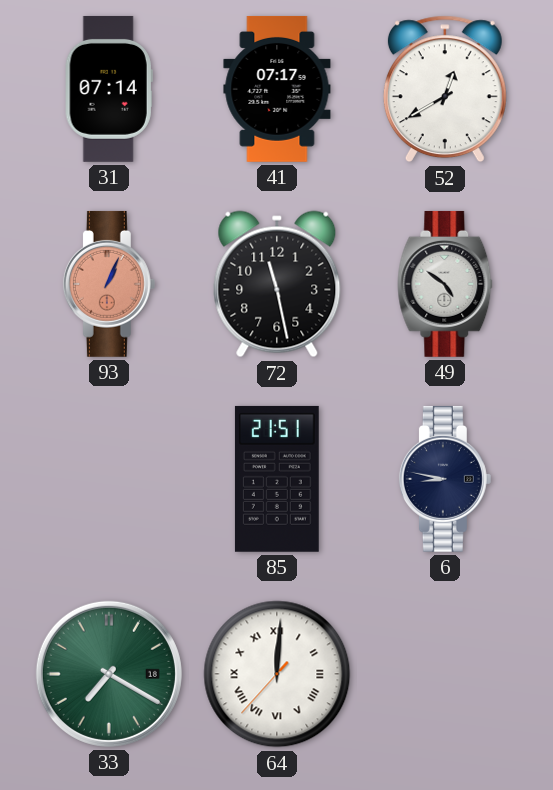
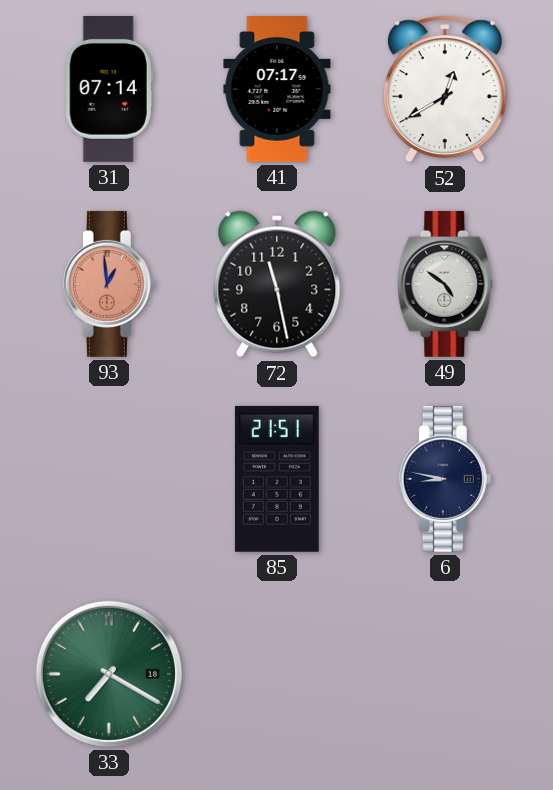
93: 1:04 -> 12:59
64: 12:00 -> none
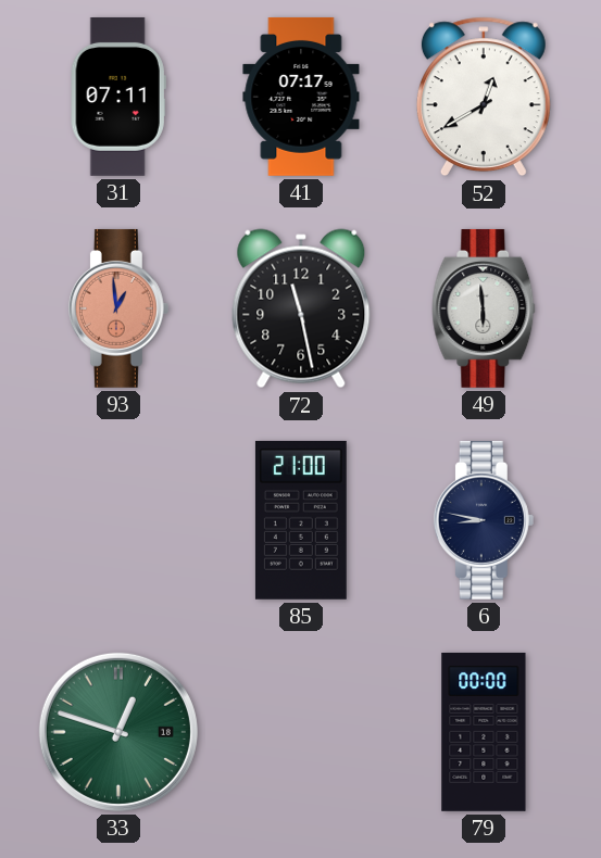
31: 07:14 -> 07:11
49: 4:51 -> 5:59
85: 21:51 -> 21:00
33: 7:20 -> 12:48
79: none -> 00:00
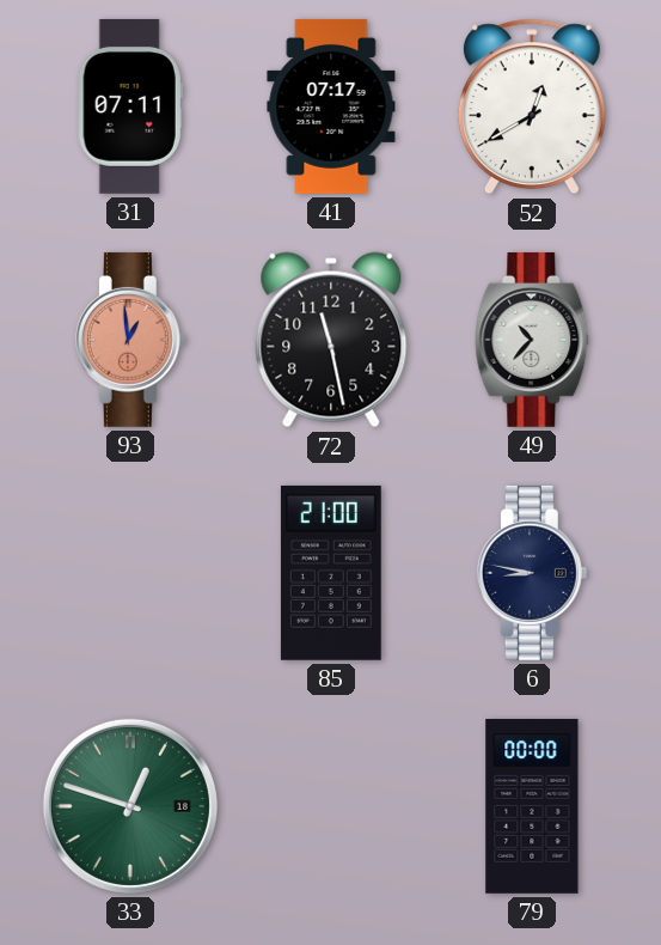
49: 5:59 -> 10:37
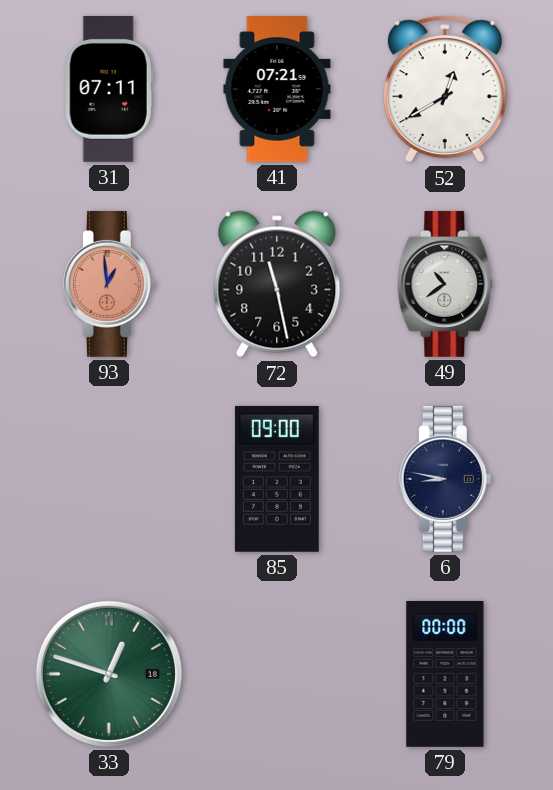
41: 07:17 -> 07:21
49: 10:37 -> 10:39
85: 21:00 -> 09:00
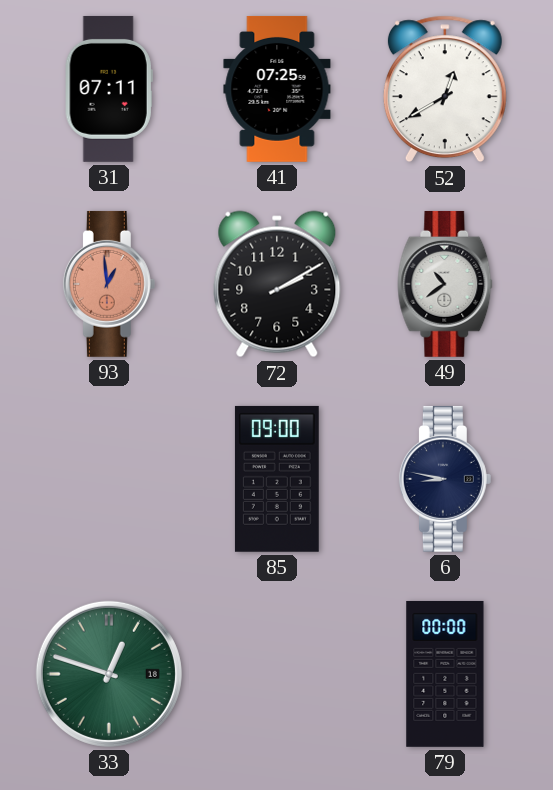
41: 07:21 -> 07:25
72: 11:28 -> 2:10
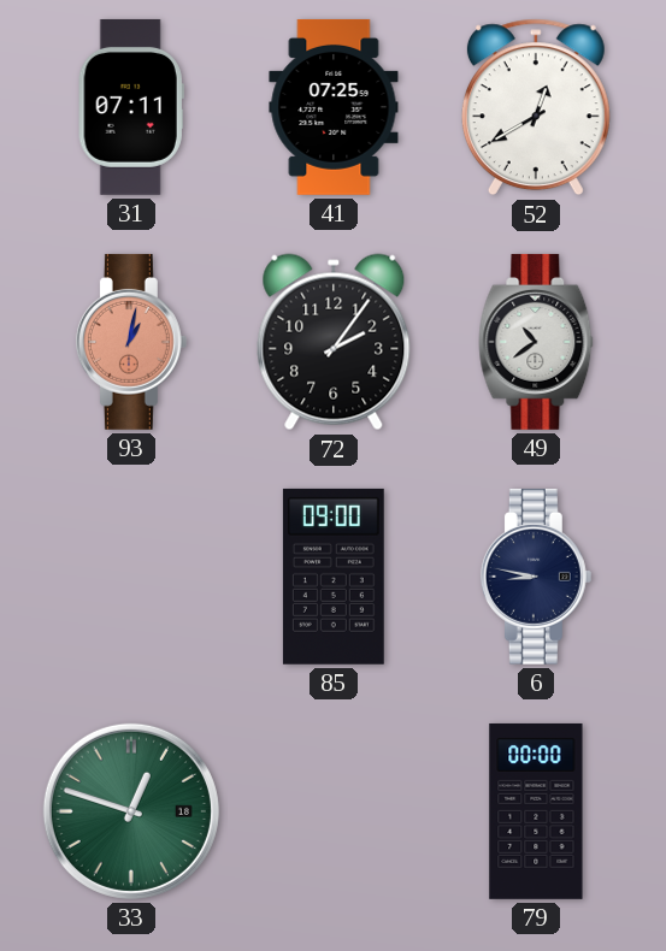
93: 12:59 -> 1:02
72: 2:10 -> 2:06
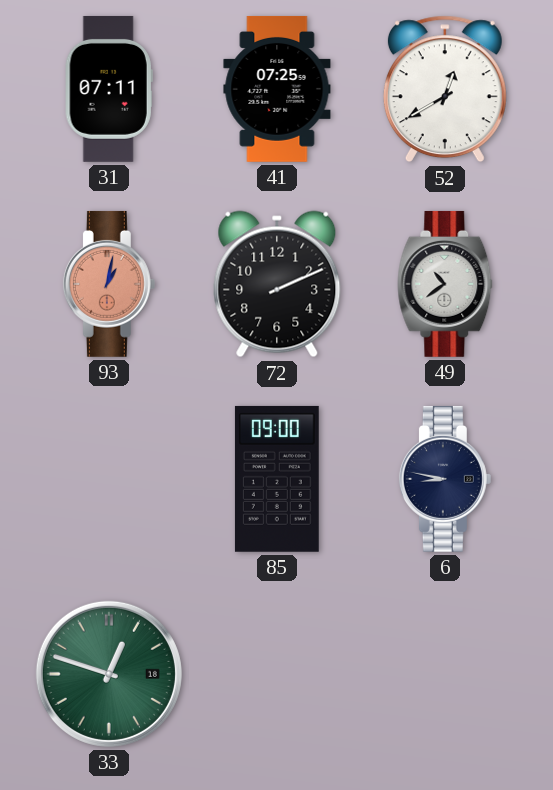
72: 2:06 -> 2:11
79: 00:00 -> none
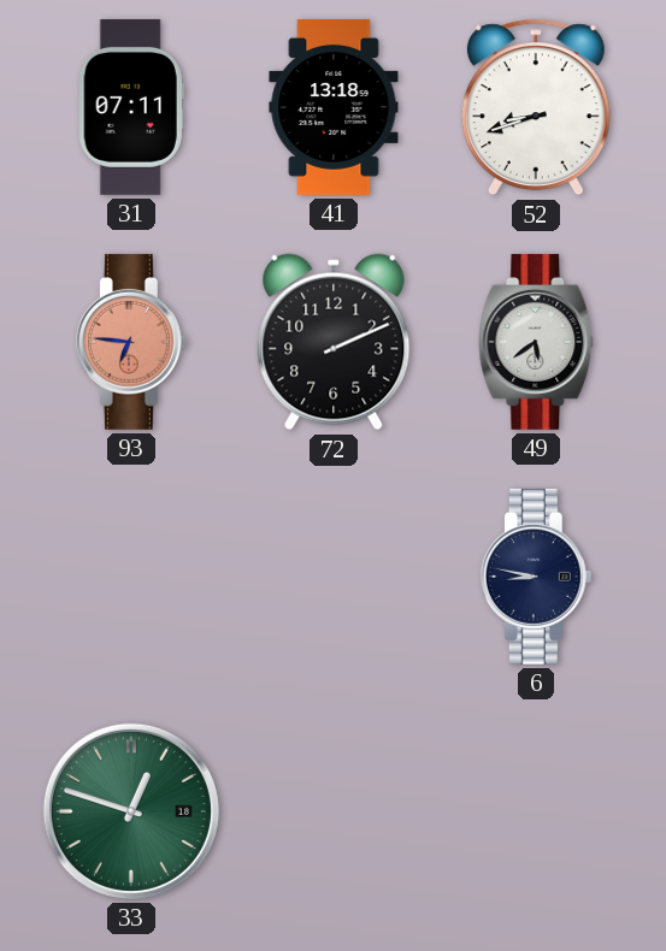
41: 07:25 -> 13:18
52: 12:40 -> 8:42
93: 1:02 -> 6:46
49: 10:39 -> 5:39
85: 09:00 -> none
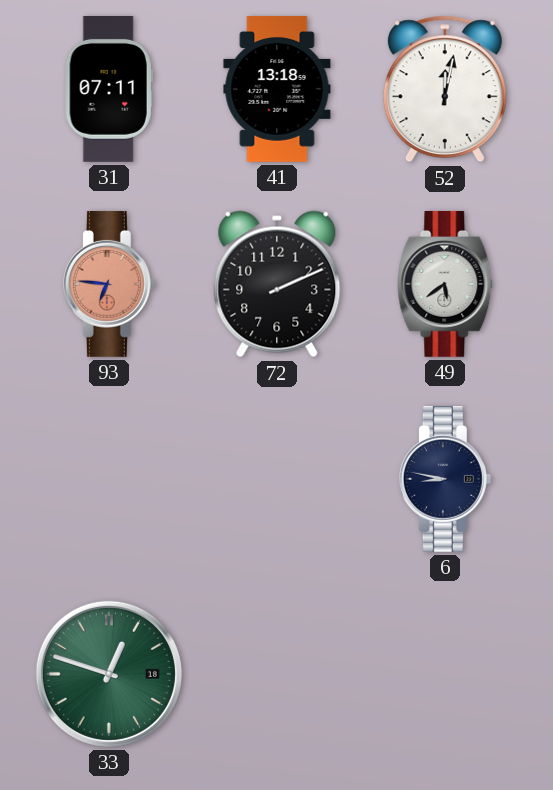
52: 8:42 -> 12:02
